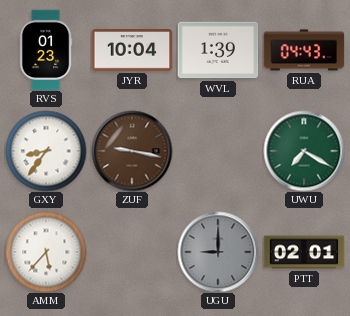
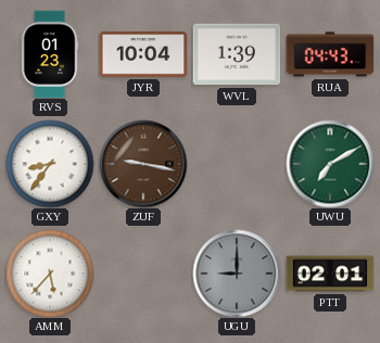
UWU: 7:20 -> 7:10
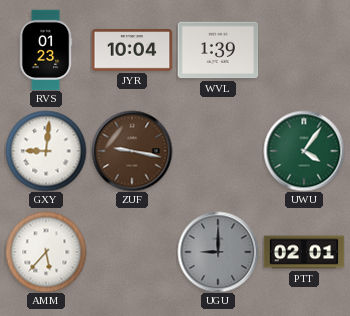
RUA: 04:43 -> none
GXY: 8:36 -> 9:01
UWU: 7:10 -> 4:06
